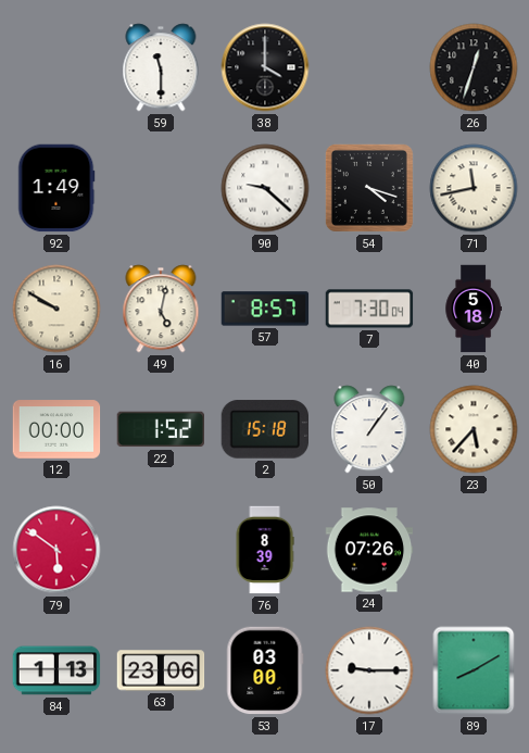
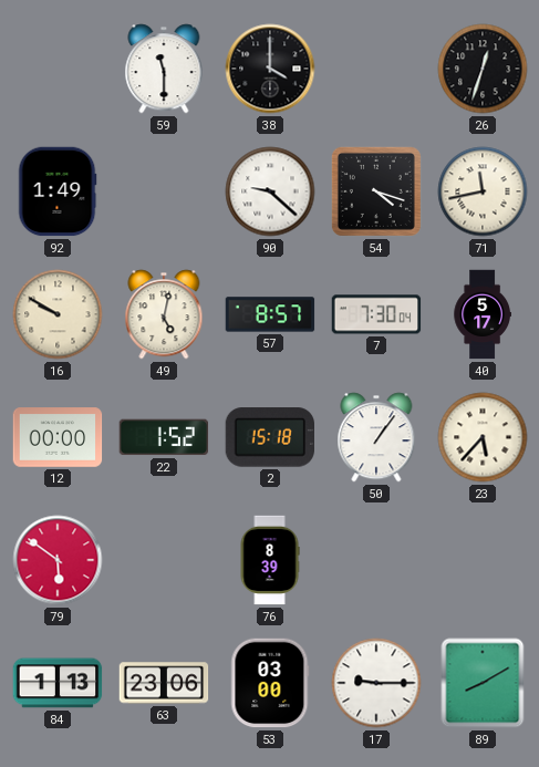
40: 5:18 -> 5:17
24: 07:26 -> none
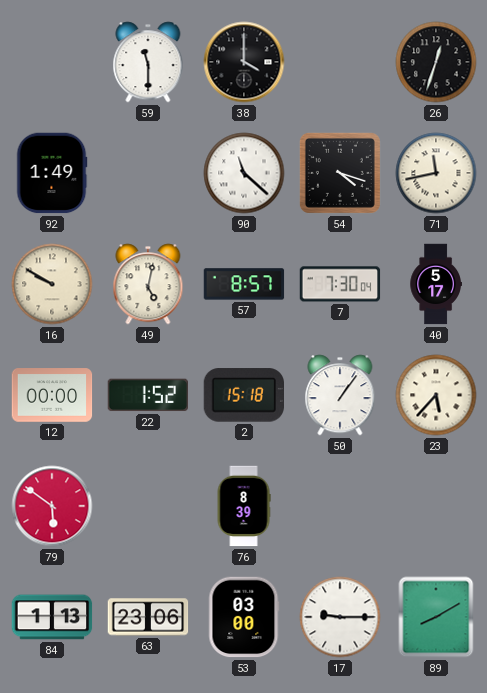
90: 9:22 -> 11:22
